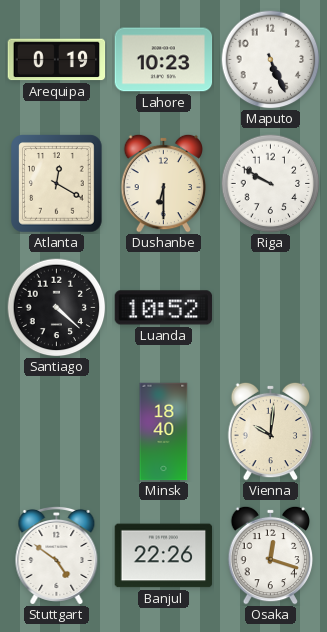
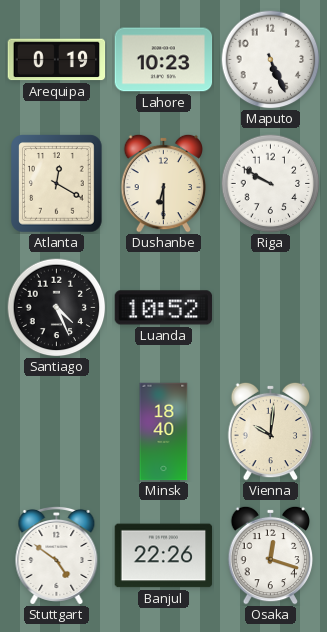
Santiago: 4:22 -> 4:26
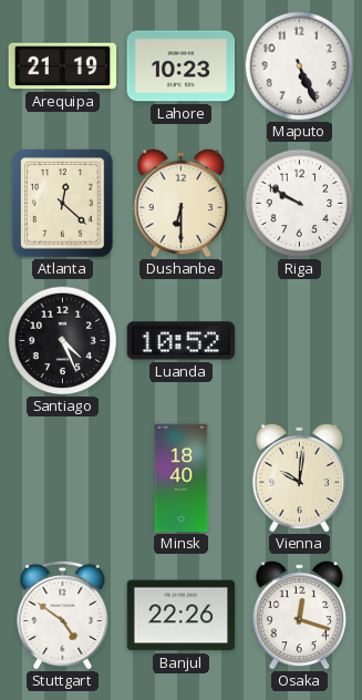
Arequipa: 0:19 -> 21:19
Atlanta: 12:20 -> 12:22
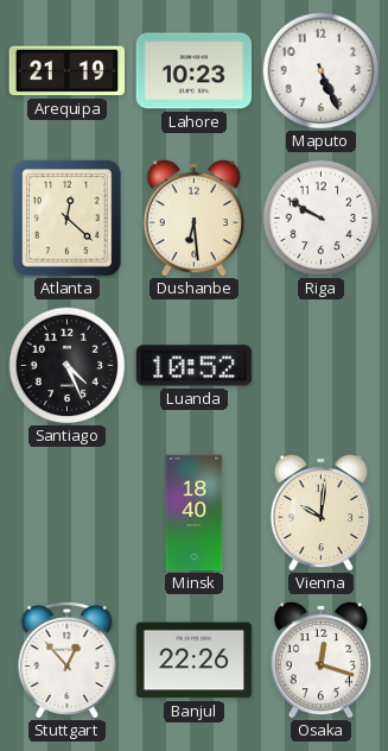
Dushanbe: 6:30 -> 6:29
Stuttgart: 4:51 -> 12:53
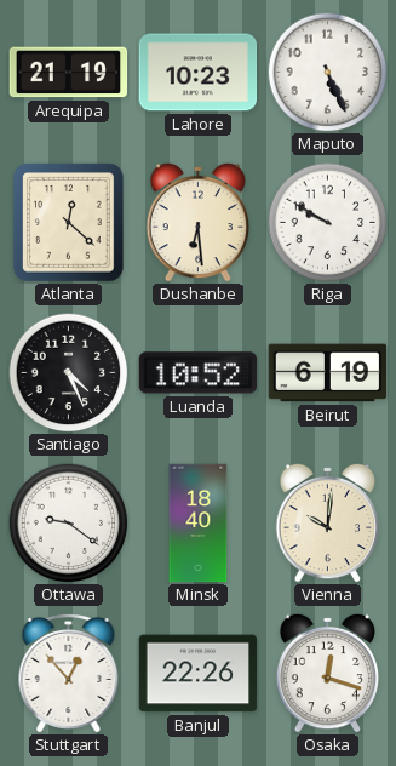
Beirut: none -> 6:19
Ottawa: none -> 9:21
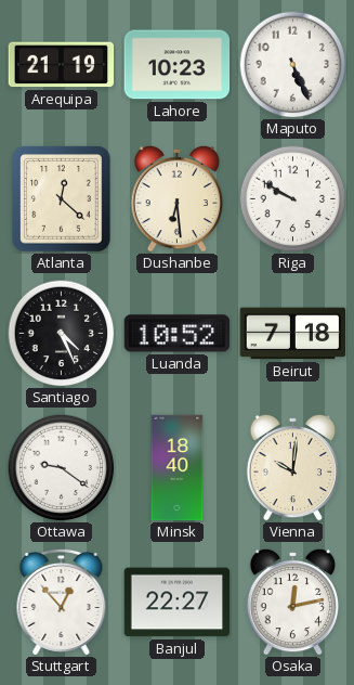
Beirut: 6:19 -> 7:18
Banjul: 22:26 -> 22:27
Osaka: 12:18 -> 12:13
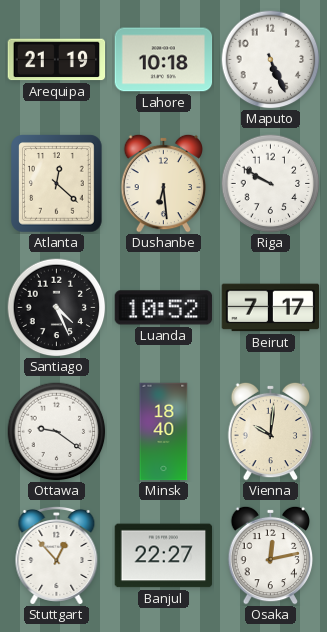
Lahore: 10:23 -> 10:18
Beirut: 7:18 -> 7:17
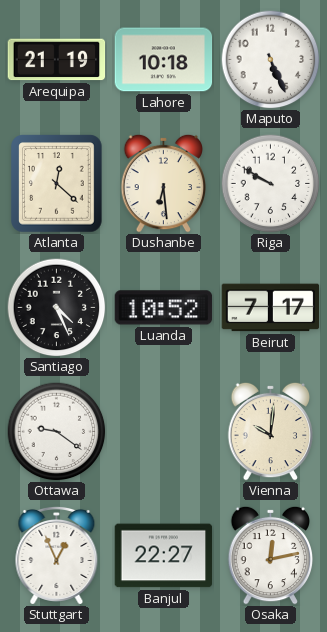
Minsk: 18:40 -> none
Stuttgart: 12:53 -> 12:56
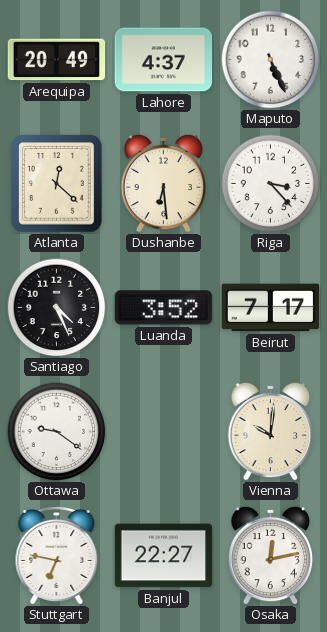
Arequipa: 21:19 -> 20:49
Lahore: 10:18 -> 4:37
Riga: 9:50 -> 3:23
Luanda: 10:52 -> 3:52
Stuttgart: 12:56 -> 6:47
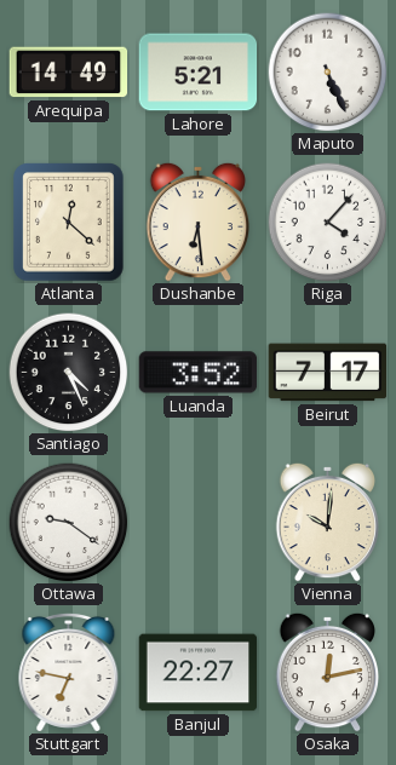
Arequipa: 20:49 -> 14:49
Lahore: 4:37 -> 5:21
Riga: 3:23 -> 4:07
